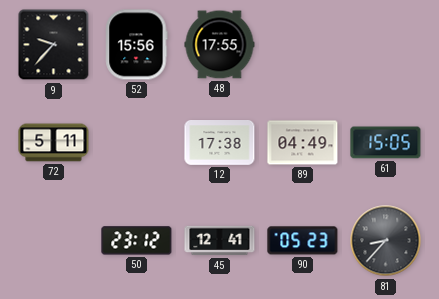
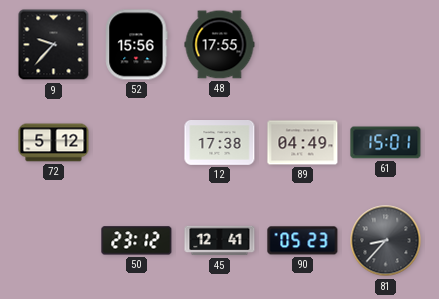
72: 5:11 -> 5:12
61: 15:05 -> 15:01
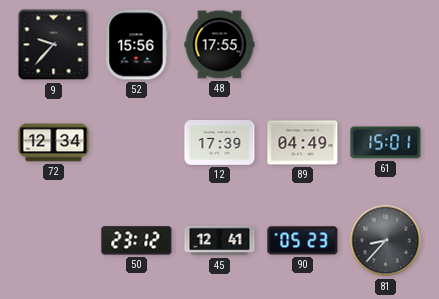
72: 5:12 -> 12:34
12: 17:38 -> 17:39
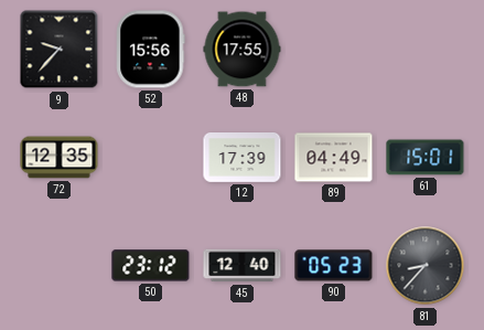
72: 12:34 -> 12:35
45: 12:41 -> 12:40
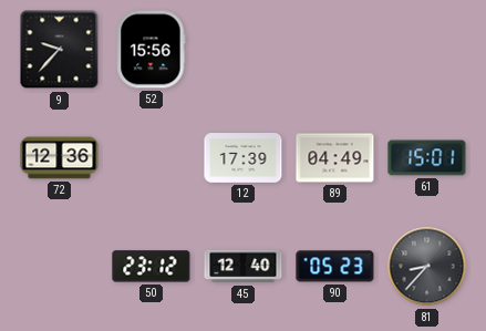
48: 17:55 -> none
72: 12:35 -> 12:36
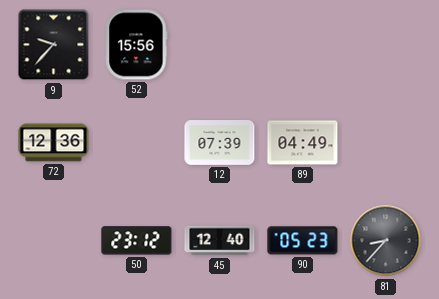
12: 17:39 -> 07:39
61: 15:01 -> none
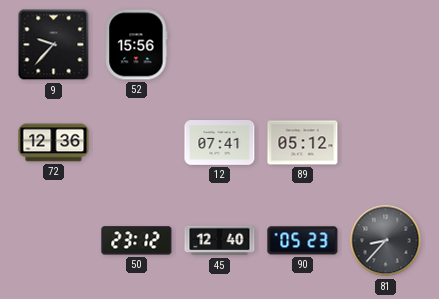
12: 07:39 -> 07:41
89: 04:49 -> 05:12
